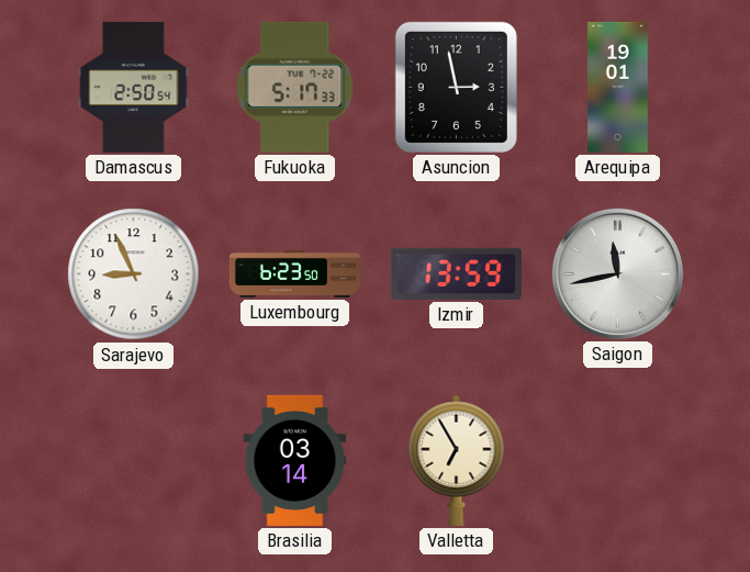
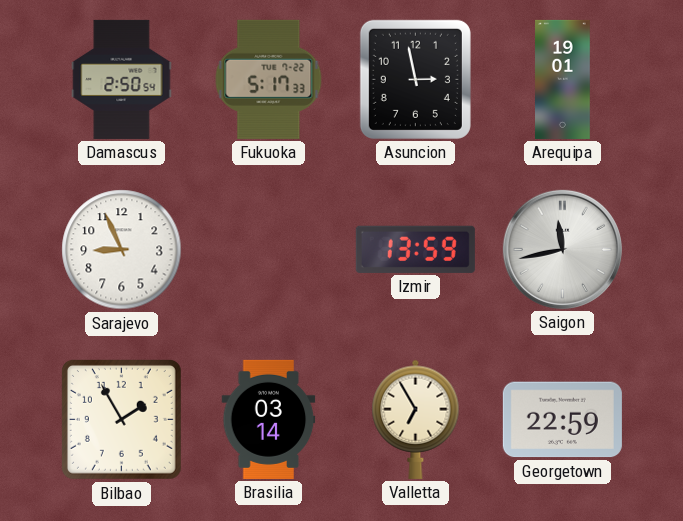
Luxembourg: 6:23 -> none
Bilbao: none -> 1:55
Georgetown: none -> 22:59
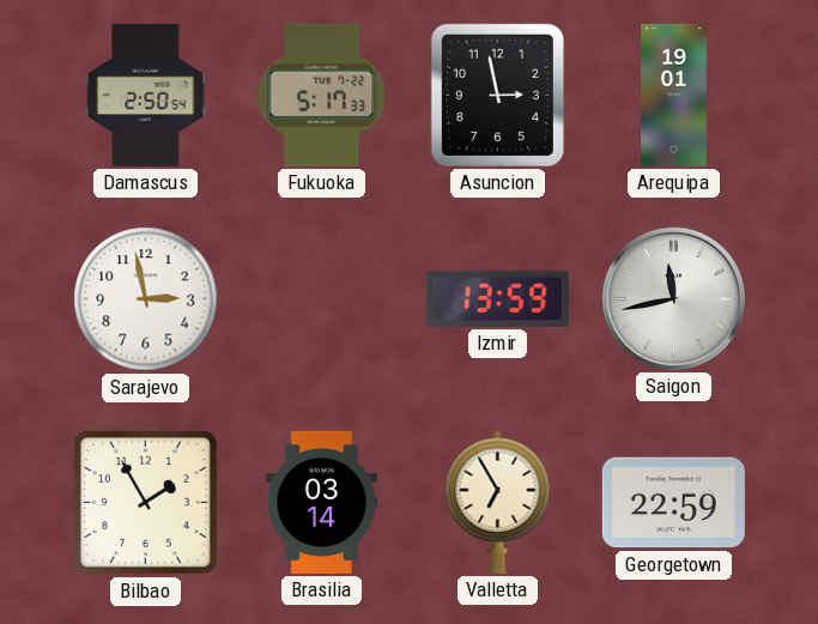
Sarajevo: 8:56 -> 2:58
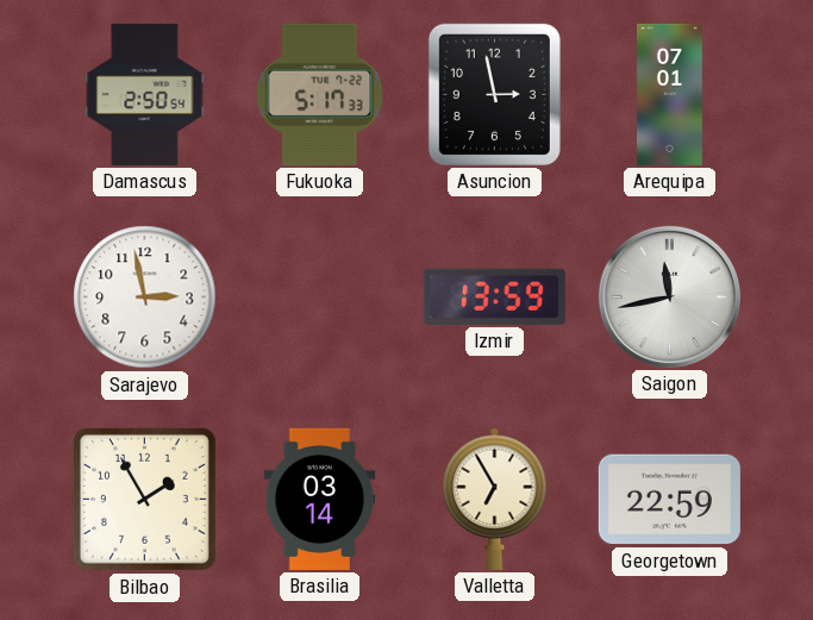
Arequipa: 19:01 -> 07:01
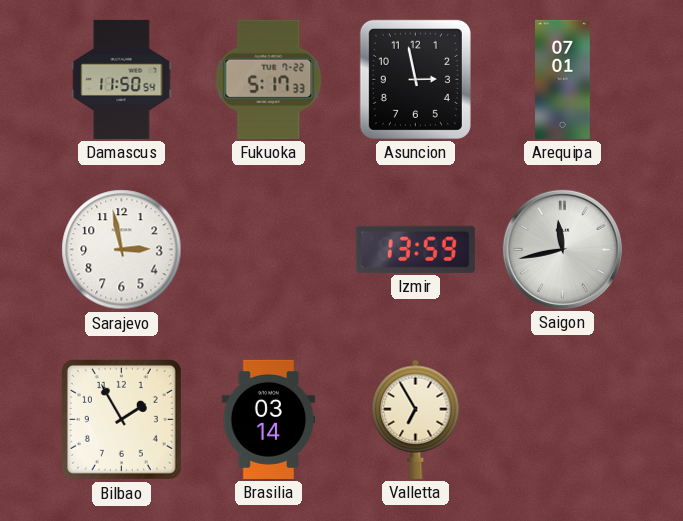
Damascus: 2:50 -> 11:50
Georgetown: 22:59 -> none
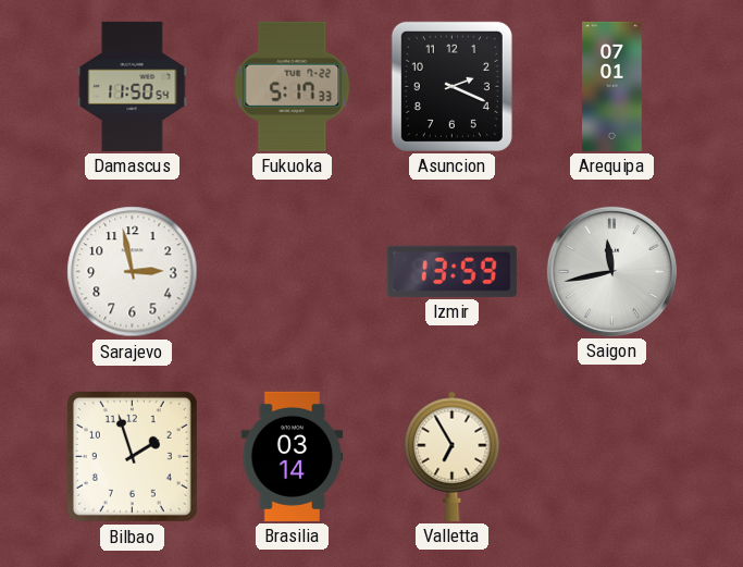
Asuncion: 2:58 -> 2:19
Bilbao: 1:55 -> 1:57
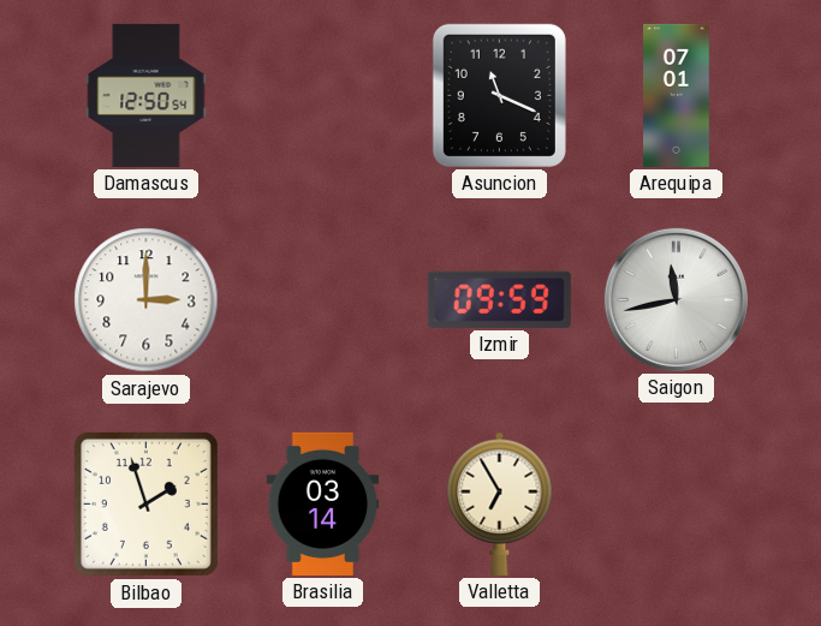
Damascus: 11:50 -> 12:50
Fukuoka: 5:17 -> none
Asuncion: 2:19 -> 11:19
Sarajevo: 2:58 -> 3:00
Izmir: 13:59 -> 09:59
